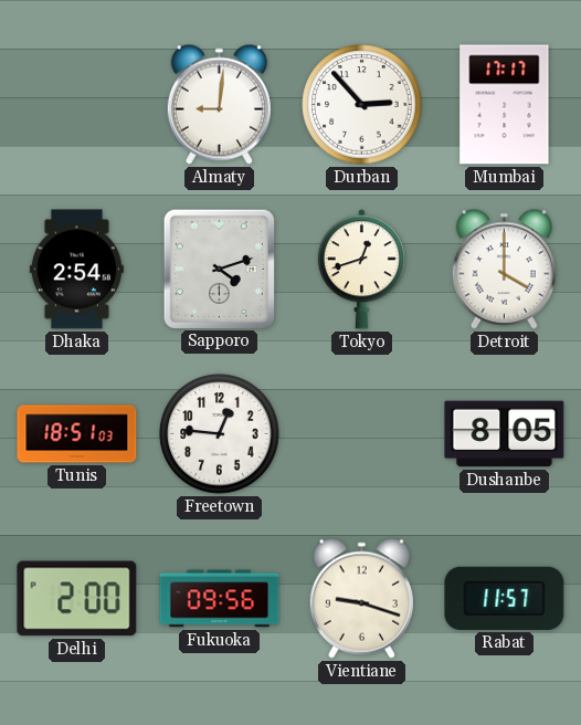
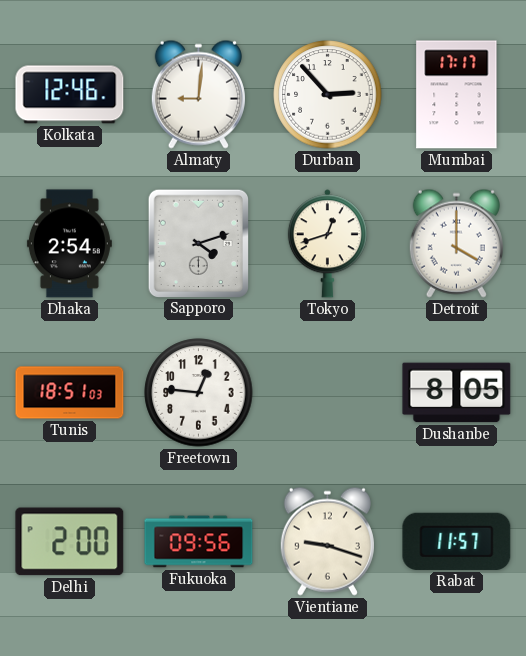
Kolkata: none -> 12:46
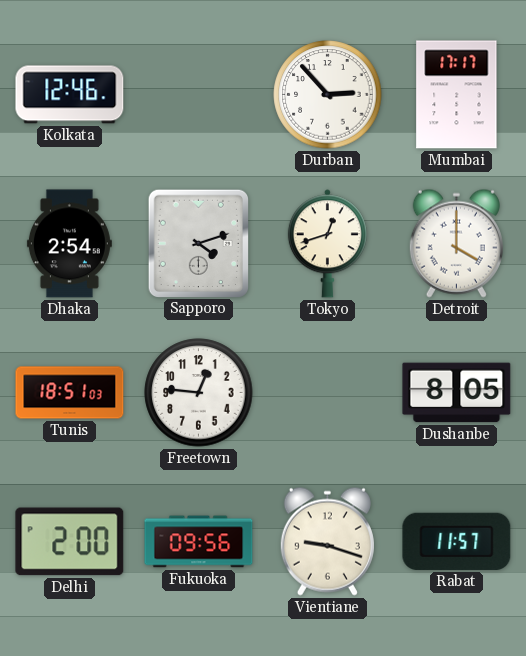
Almaty: 9:01 -> none
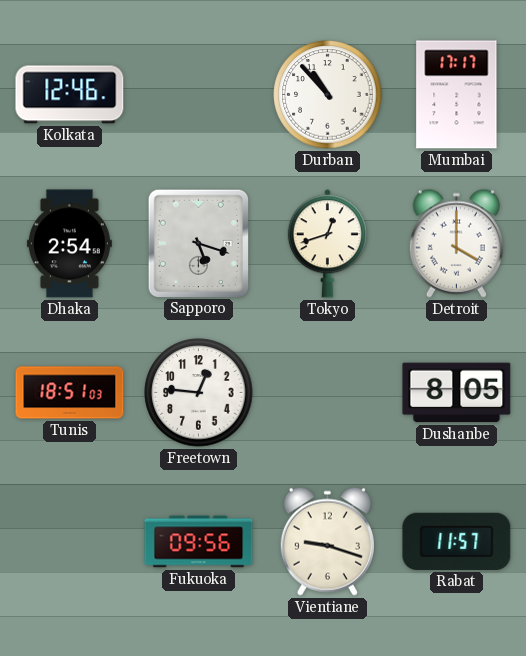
Durban: 2:53 -> 10:53
Sapporo: 4:12 -> 5:18
Delhi: 2:00 -> none
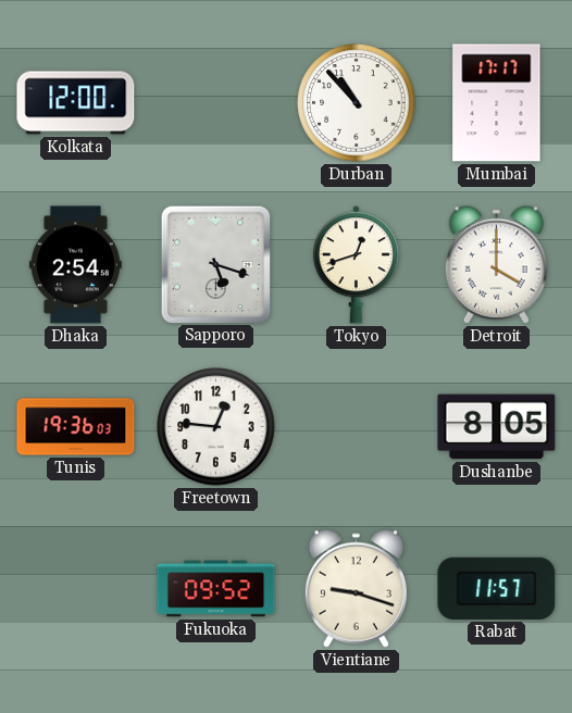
Kolkata: 12:46 -> 12:00
Tunis: 18:51 -> 19:36
Fukuoka: 09:56 -> 09:52
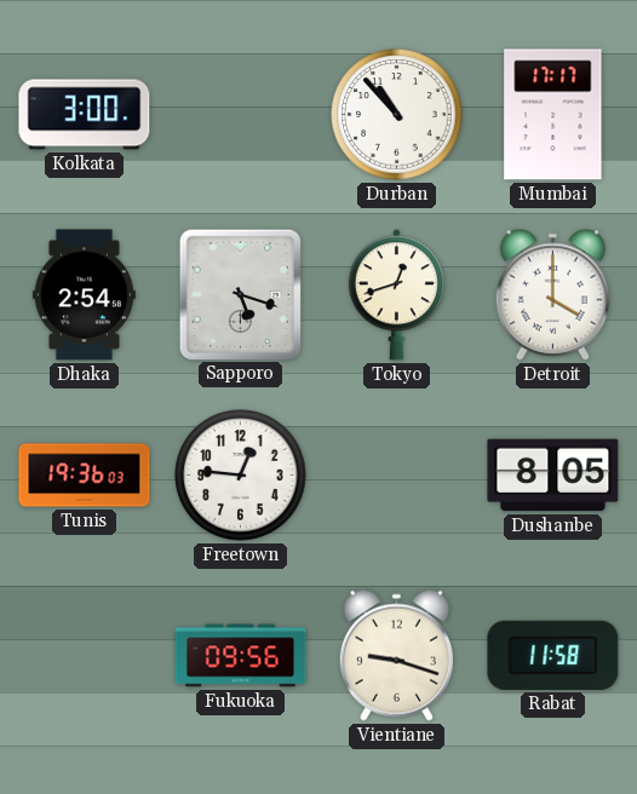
Kolkata: 12:00 -> 3:00
Fukuoka: 09:52 -> 09:56
Rabat: 11:57 -> 11:58
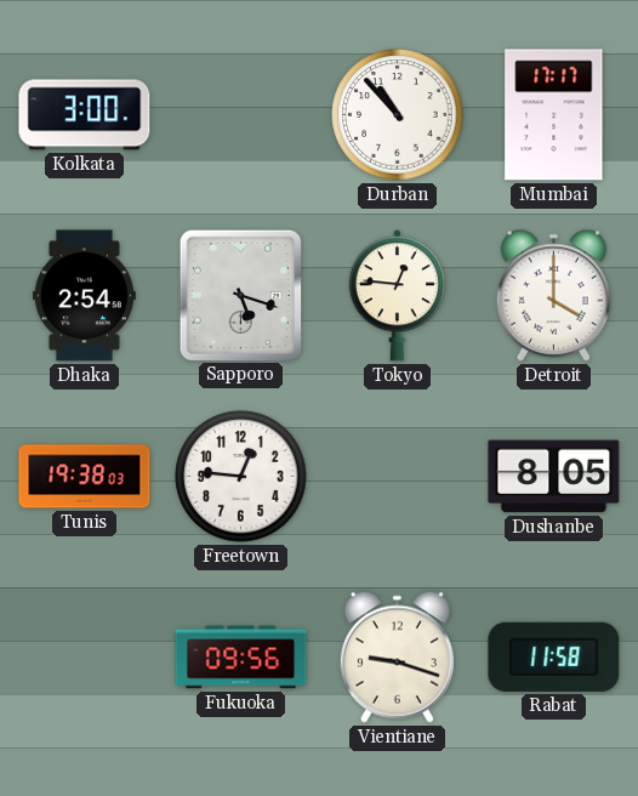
Tokyo: 12:42 -> 12:46
Tunis: 19:36 -> 19:38
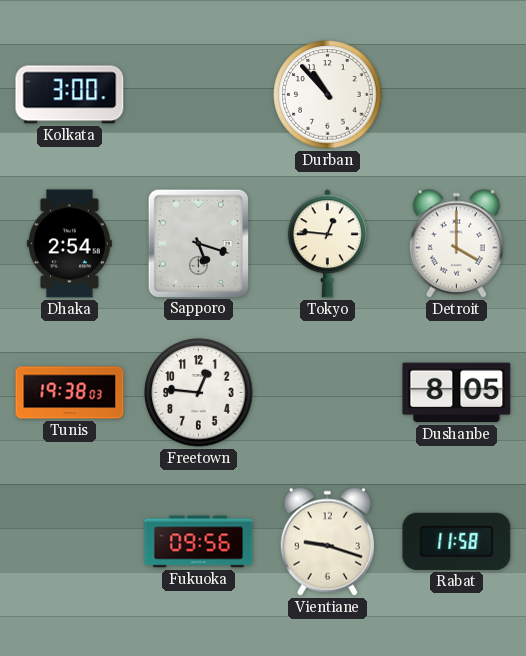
Mumbai: 17:17 -> none
